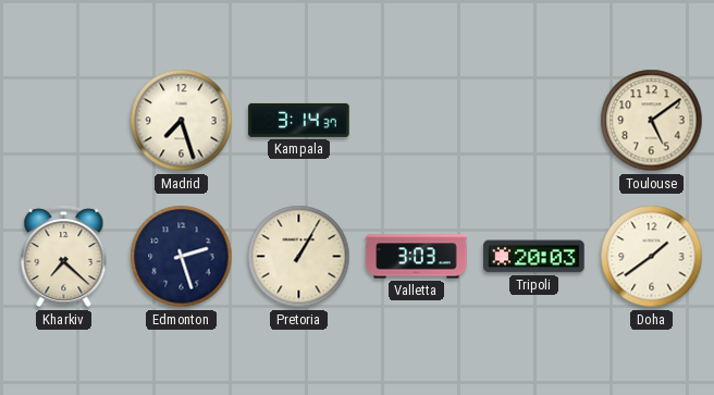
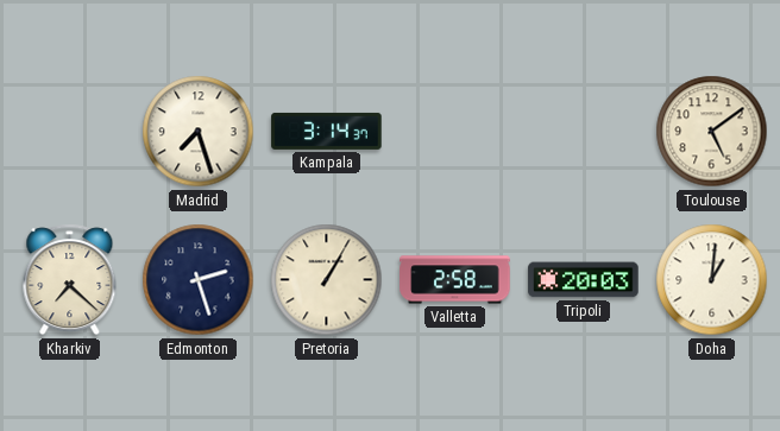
Valletta: 3:03 -> 2:58
Doha: 1:39 -> 1:01
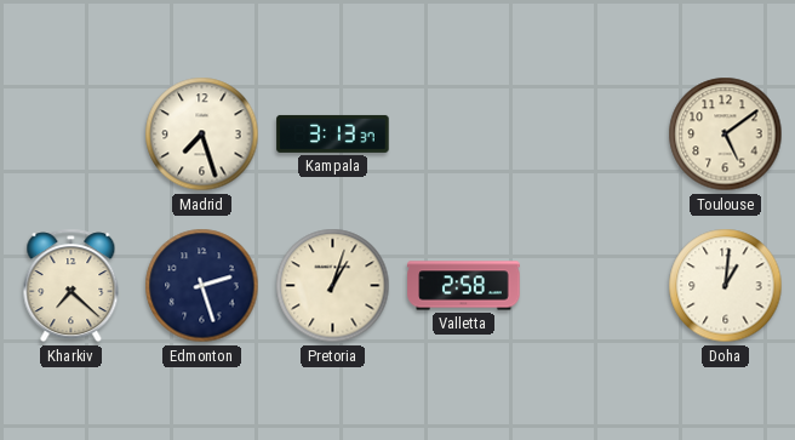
Kampala: 3:14 -> 3:13
Pretoria: 1:05 -> 1:03
Tripoli: 20:03 -> none
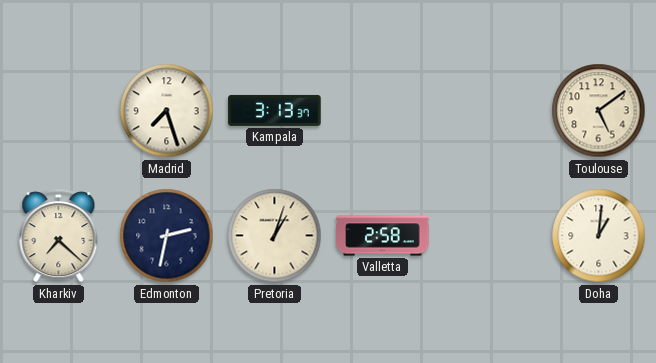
Edmonton: 2:27 -> 2:32
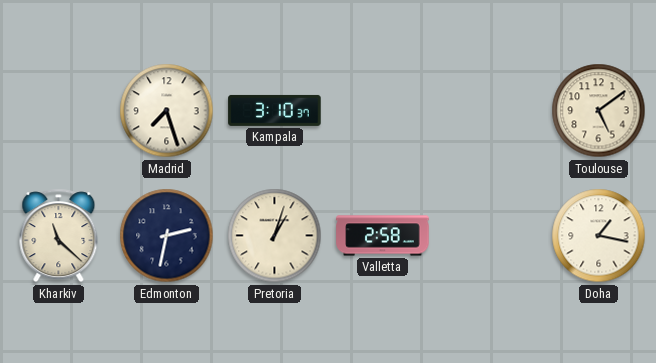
Kampala: 3:13 -> 3:10
Kharkiv: 7:22 -> 11:22
Doha: 1:01 -> 1:17
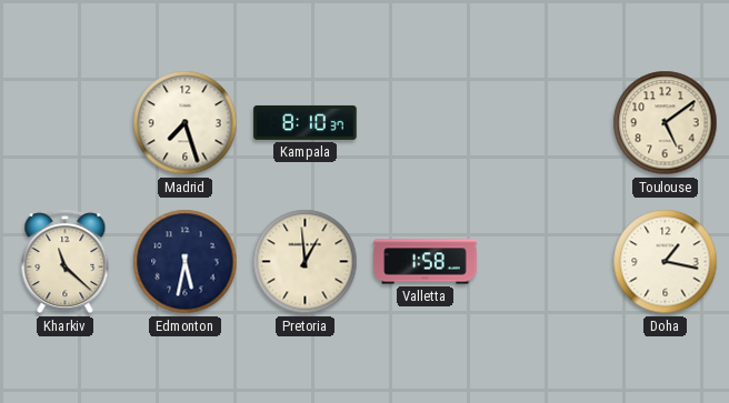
Kampala: 3:10 -> 8:10
Edmonton: 2:32 -> 5:32
Pretoria: 1:03 -> 12:59
Valletta: 2:58 -> 1:58
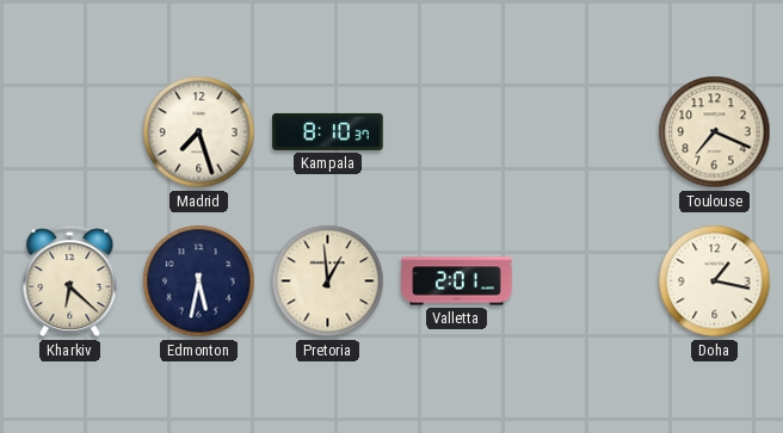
Toulouse: 5:09 -> 7:19
Kharkiv: 11:22 -> 6:22
Valletta: 1:58 -> 2:01
